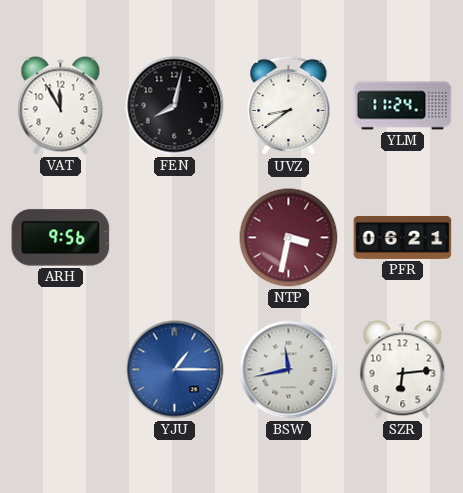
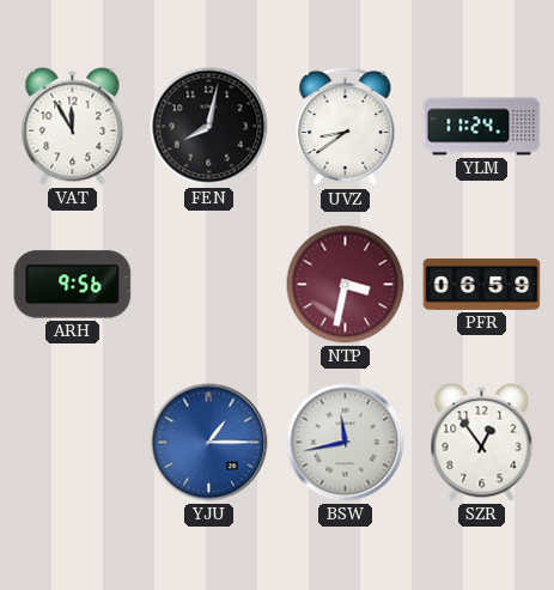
PFR: 06:21 -> 06:59
SZR: 6:14 -> 12:54
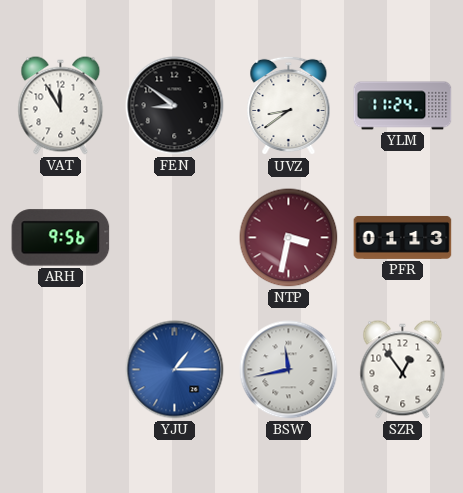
FEN: 8:02 -> 8:51
PFR: 06:59 -> 01:13
